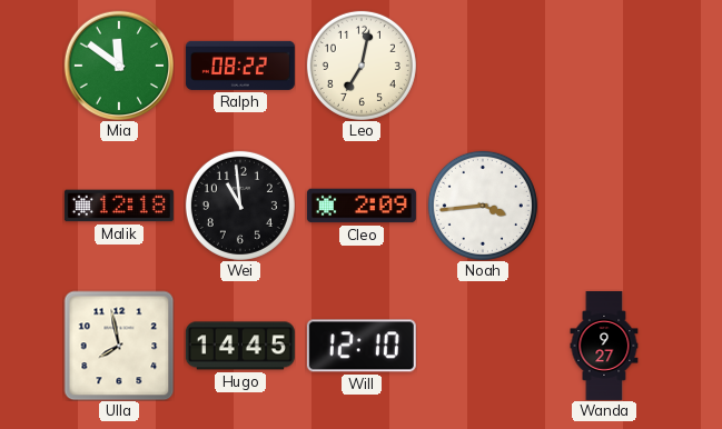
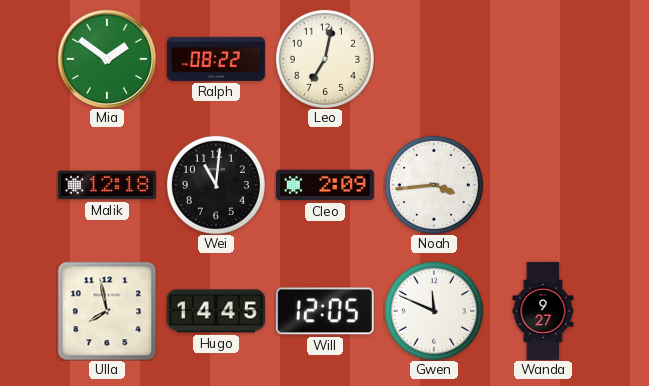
Mia: 11:51 -> 1:51
Wei: 10:59 -> 11:01
Will: 12:10 -> 12:05
Gwen: none -> 11:49
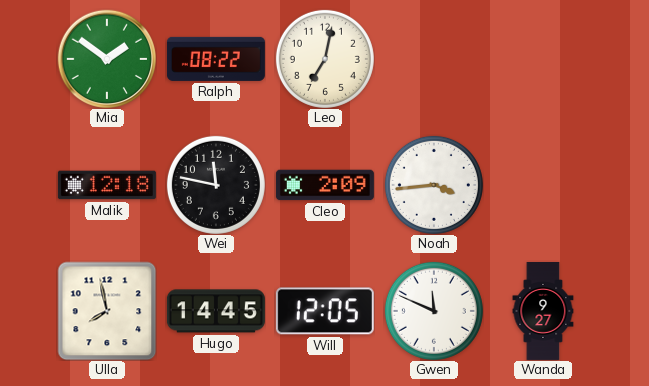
Wei: 11:01 -> 11:47
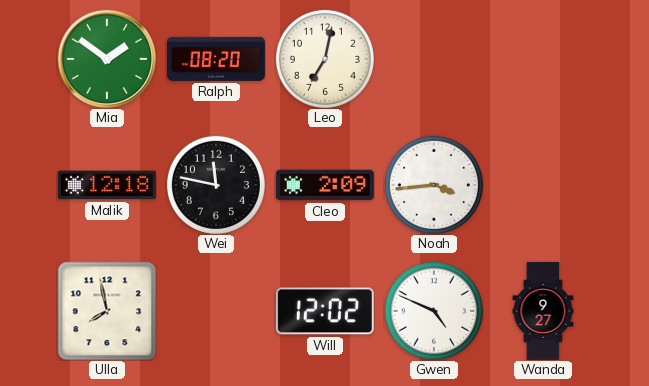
Ralph: 08:22 -> 08:20
Hugo: 14:45 -> none
Will: 12:05 -> 12:02
Gwen: 11:49 -> 4:49
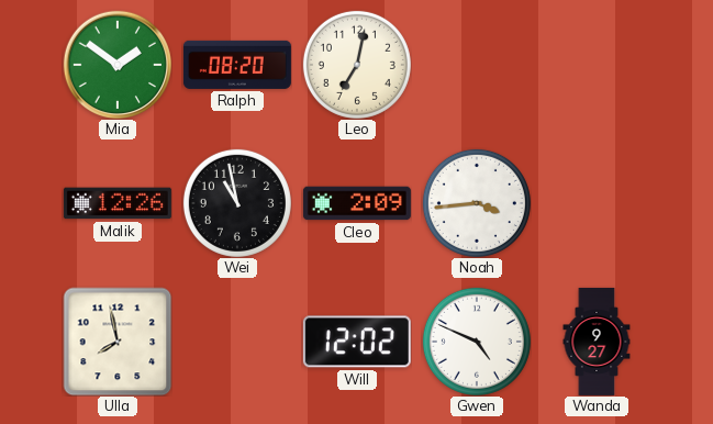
Malik: 12:18 -> 12:26
Wei: 11:47 -> 10:58
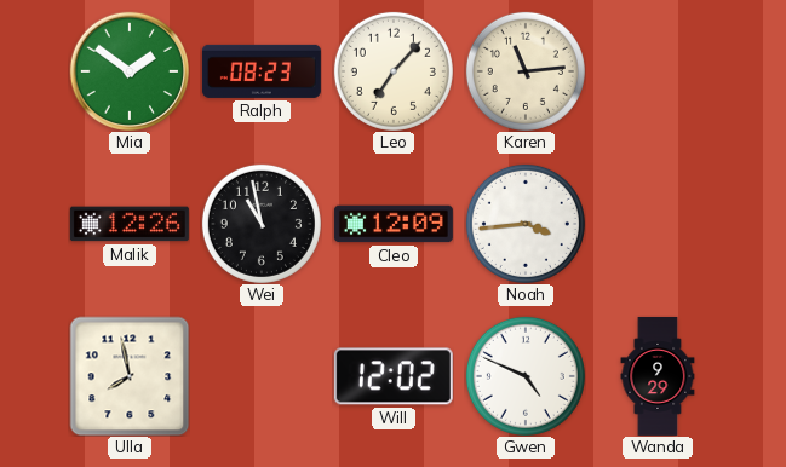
Ralph: 08:20 -> 08:23
Leo: 7:02 -> 7:07
Karen: none -> 11:14
Cleo: 2:09 -> 12:09
Wanda: 9:27 -> 9:29
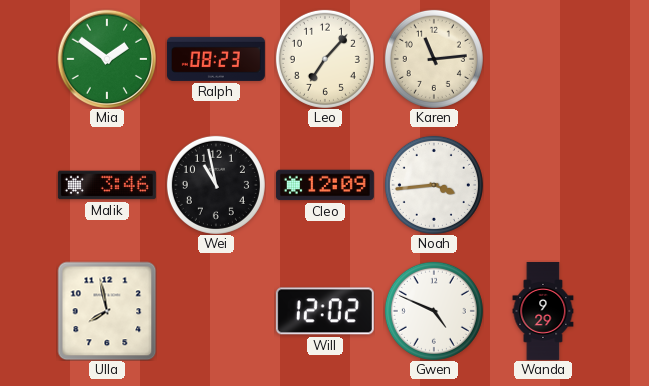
Malik: 12:26 -> 3:46
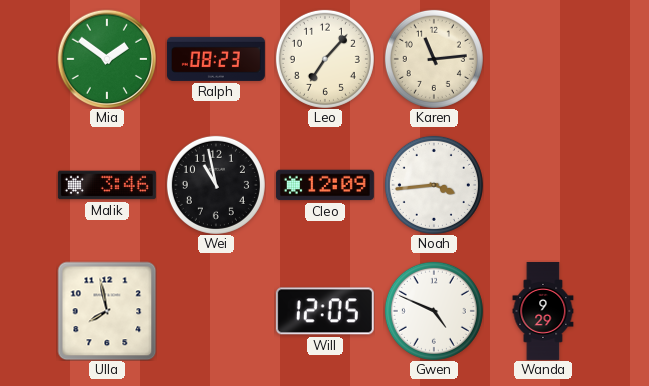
Will: 12:02 -> 12:05
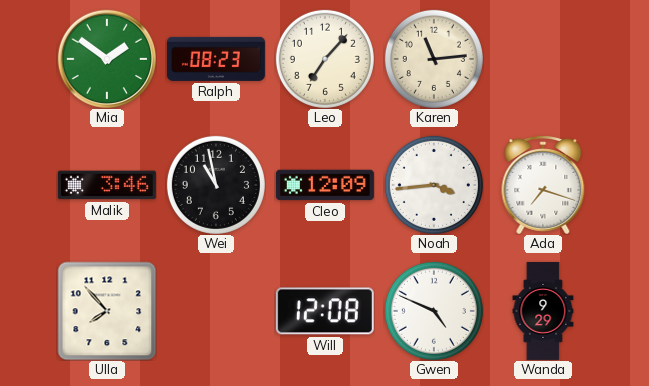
Ada: none -> 7:18
Ulla: 7:58 -> 7:53
Will: 12:05 -> 12:08
